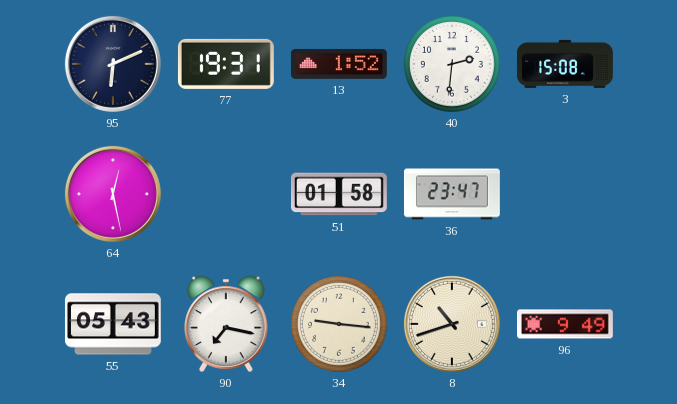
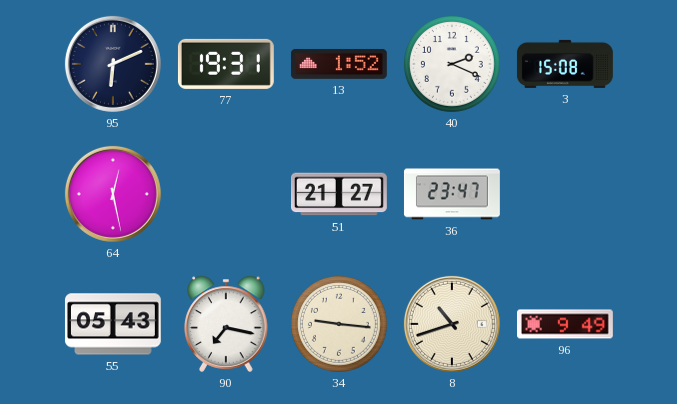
40: 2:31 -> 2:19
51: 01:58 -> 21:27
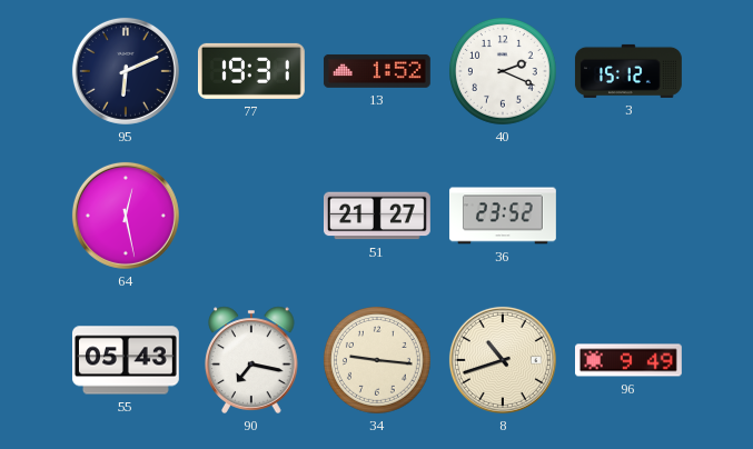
3: 15:08 -> 15:12
36: 23:47 -> 23:52
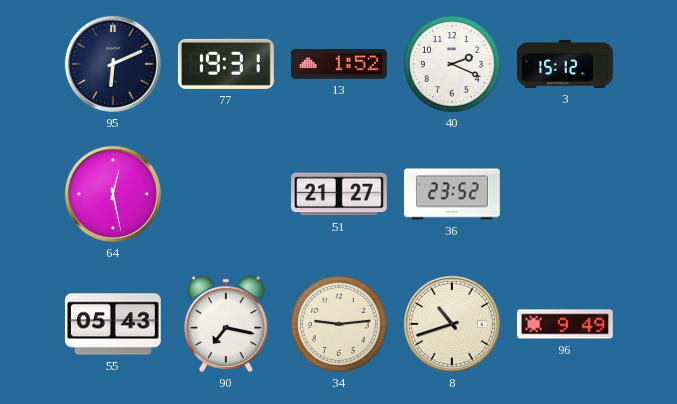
34: 9:16 -> 9:14
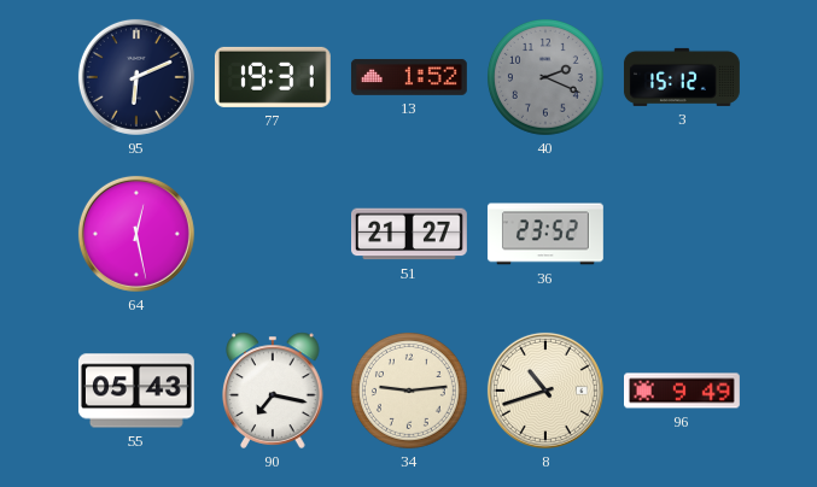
40 dial: white -> grey
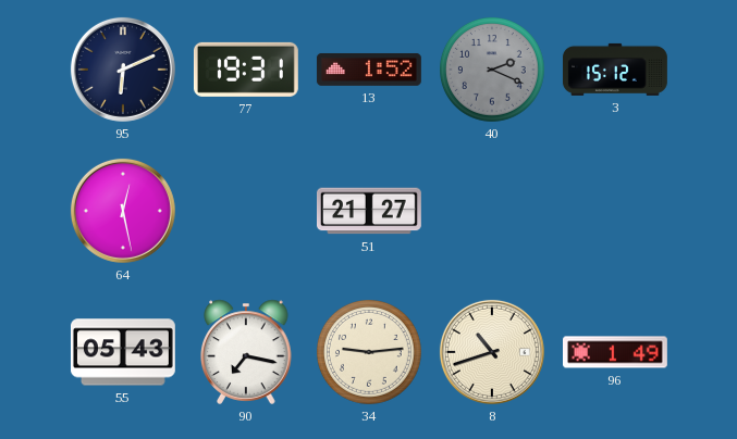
36: 23:52 -> none
96: 9:49 -> 1:49
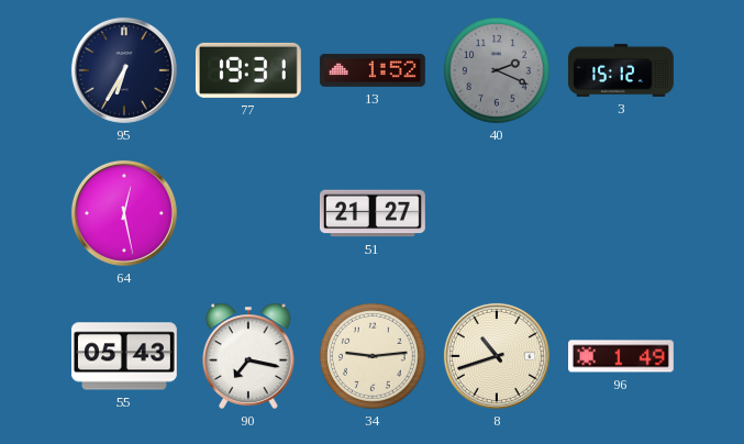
95: 6:11 -> 6:35
